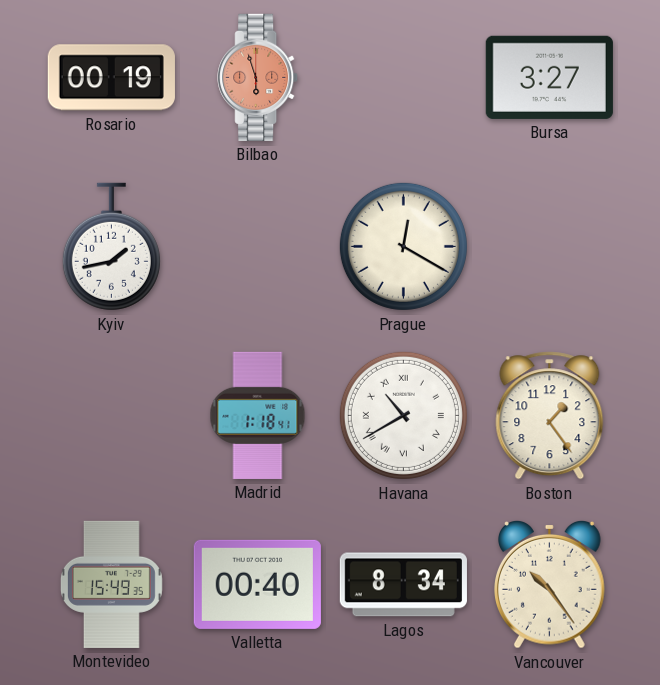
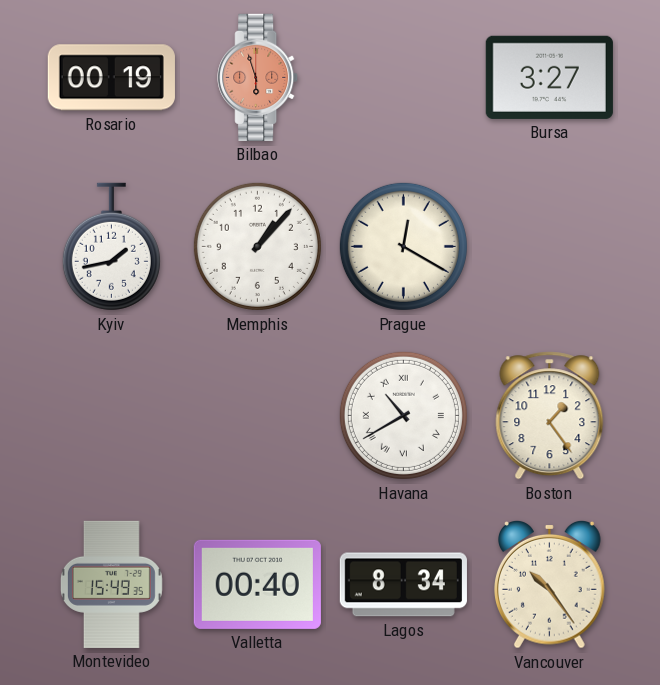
Memphis: none -> 1:07
Madrid: 1:18 -> none
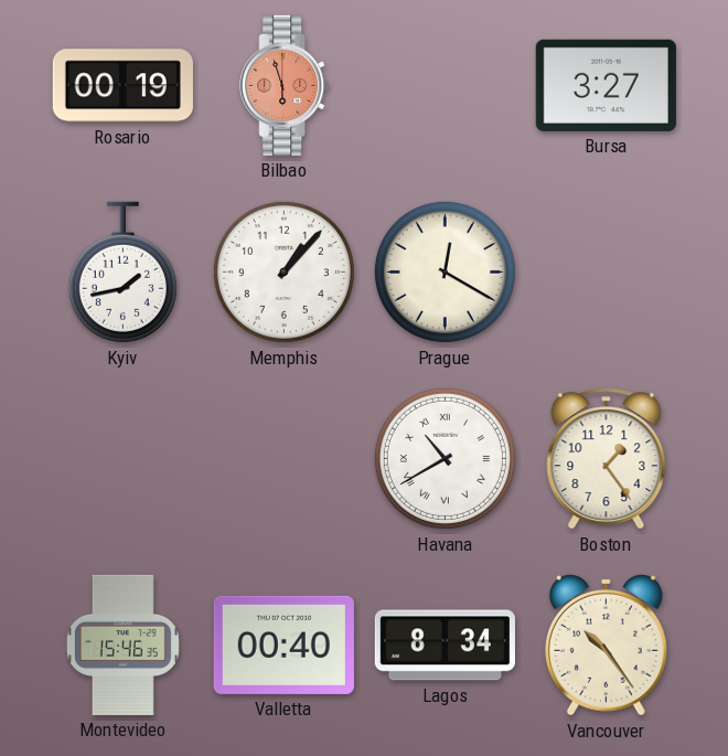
Montevideo: 15:49 -> 15:46
